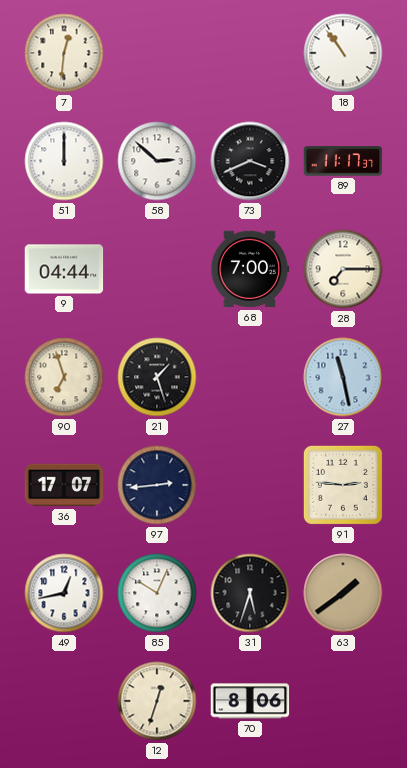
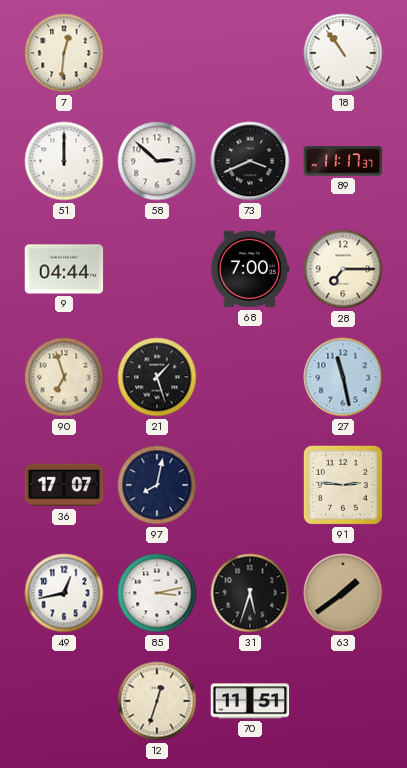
97: 2:44 -> 8:02
85: 10:04 -> 3:13
70: 8:06 -> 11:51
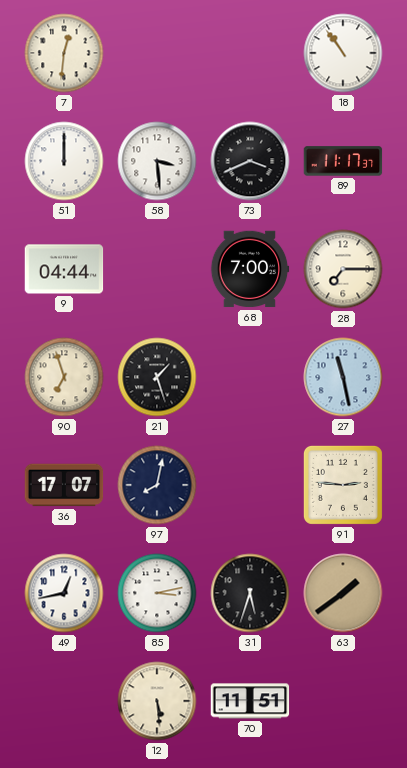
58: 2:52 -> 3:29
12: 12:33 -> 5:29
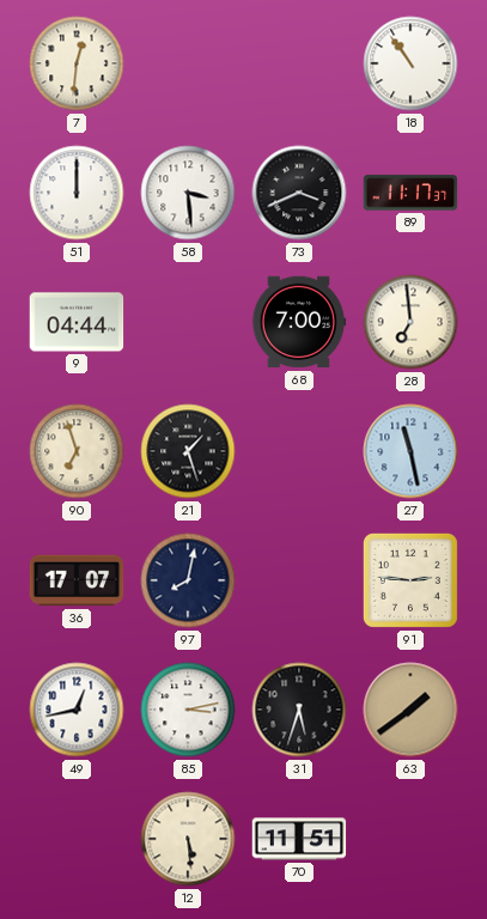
28: 7:15 -> 6:59
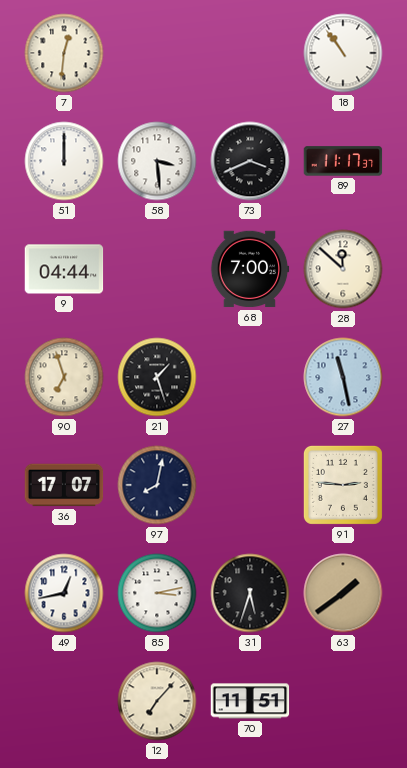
28: 6:59 -> 11:52
12: 5:29 -> 7:07
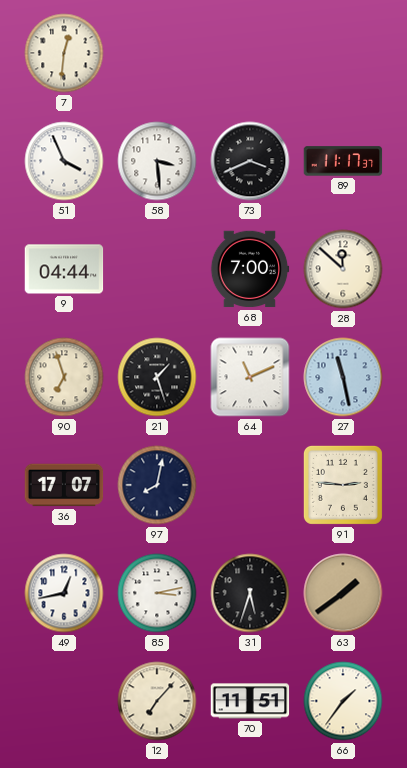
18: 10:54 -> none
51: 12:00 -> 3:56
64: none -> 11:11
66: none -> 1:36
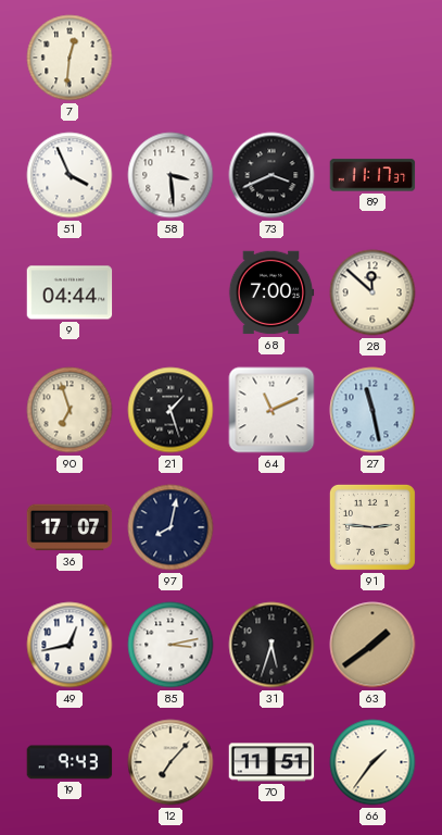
19: none -> 9:43
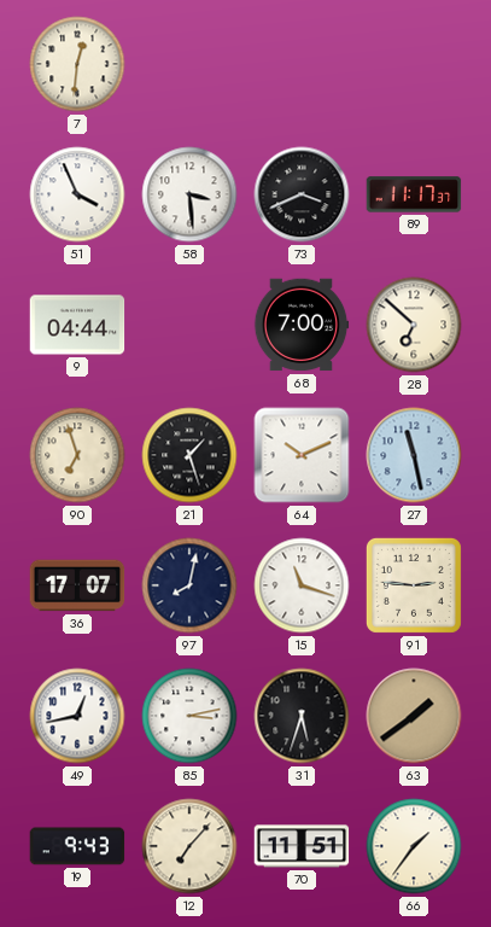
28: 11:52 -> 6:52
64: 11:11 -> 10:11
15: none -> 11:18
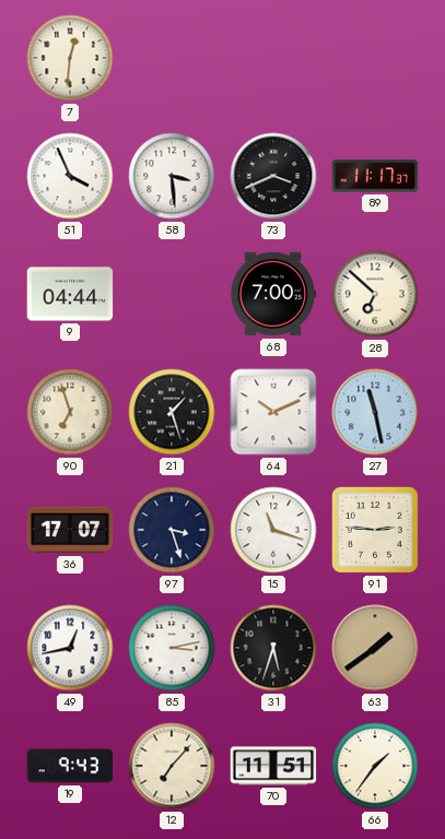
97: 8:02 -> 3:27
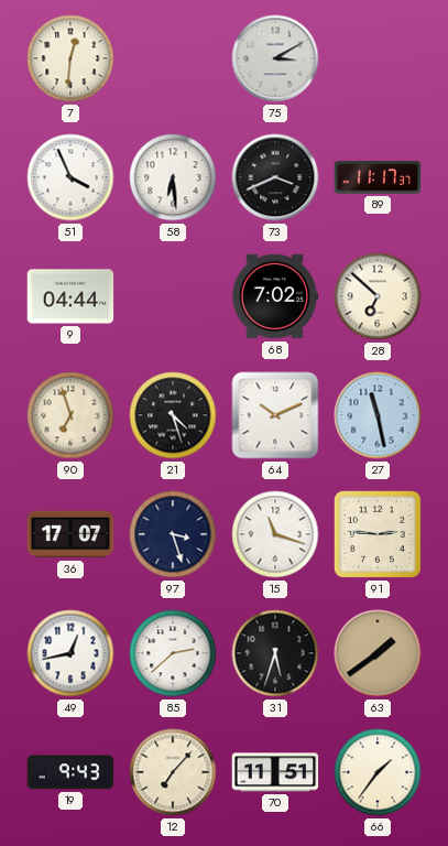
75: none -> 3:10
58: 3:29 -> 6:29
68: 7:00 -> 7:02
21: 1:27 -> 4:27
85: 3:13 -> 2:38
